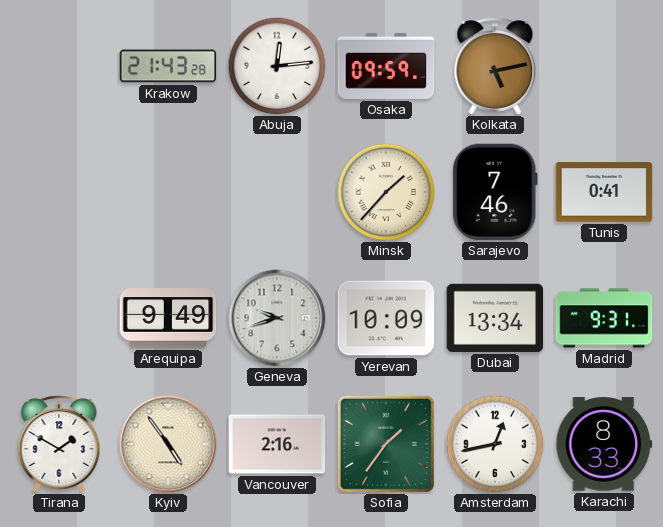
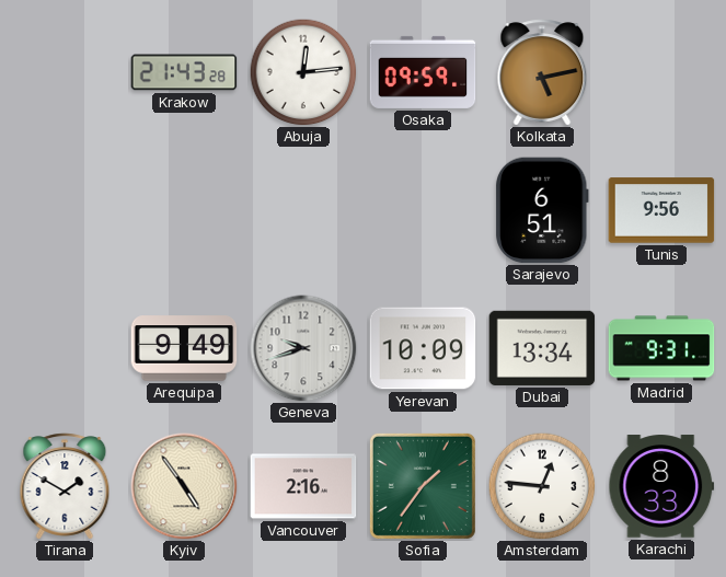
Minsk: 1:37 -> none
Sarajevo: 7:46 -> 6:51
Tunis: 0:41 -> 9:56
Amsterdam: 12:43 -> 12:46
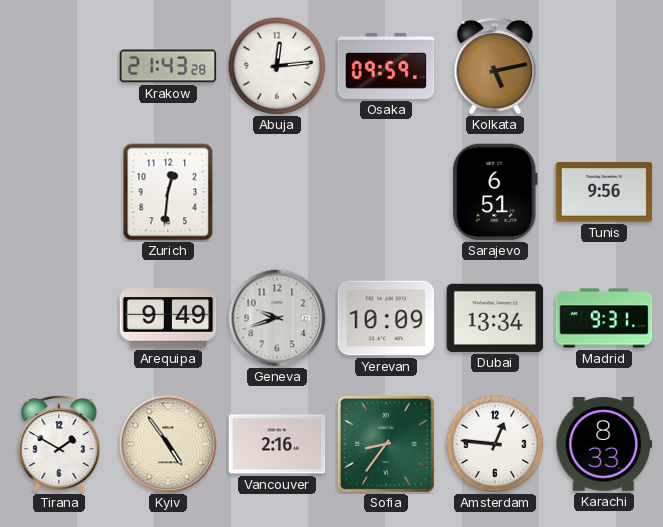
Zurich: none -> 12:31
Sofia: 1:36 -> 8:36
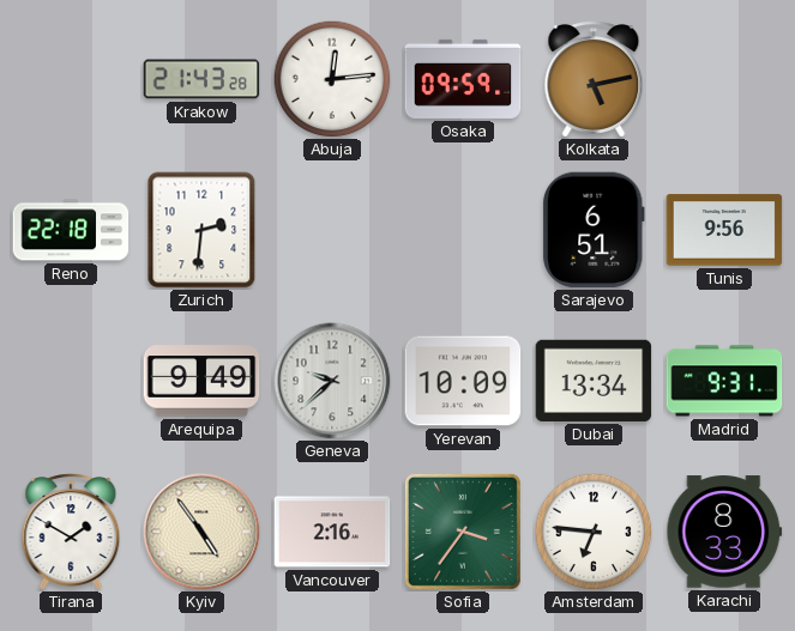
Reno: none -> 22:18
Zurich: 12:31 -> 2:31
Geneva: 9:42 -> 9:38
Sofia: 8:36 -> 3:36
Amsterdam: 12:46 -> 6:46
